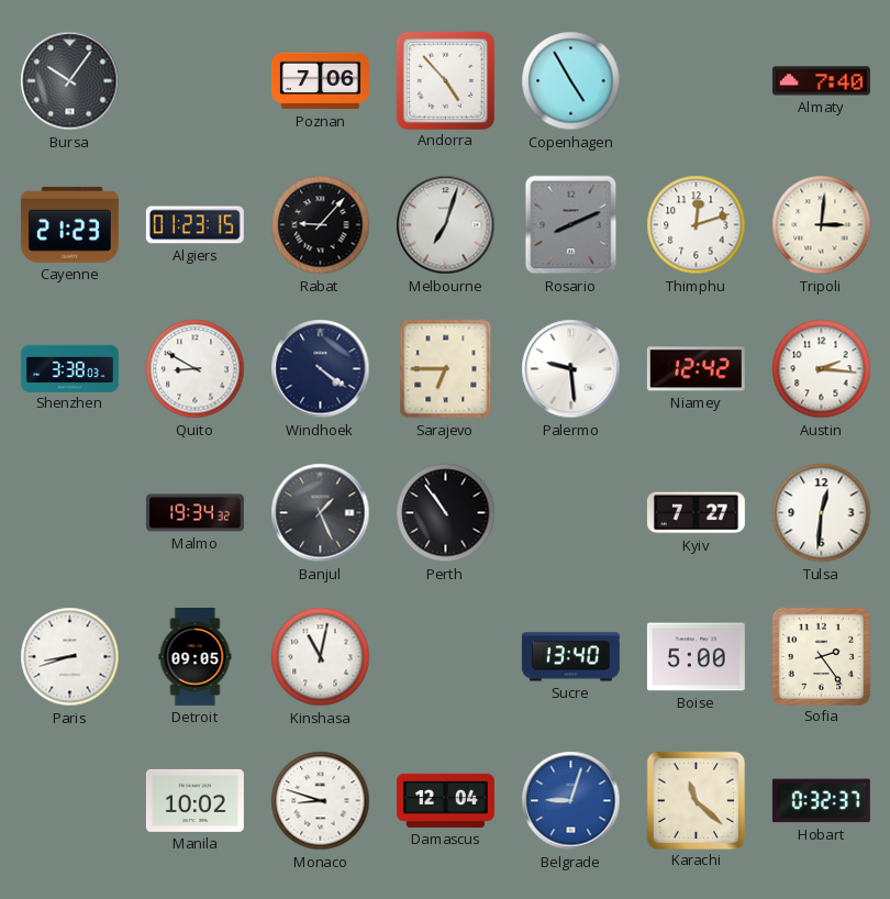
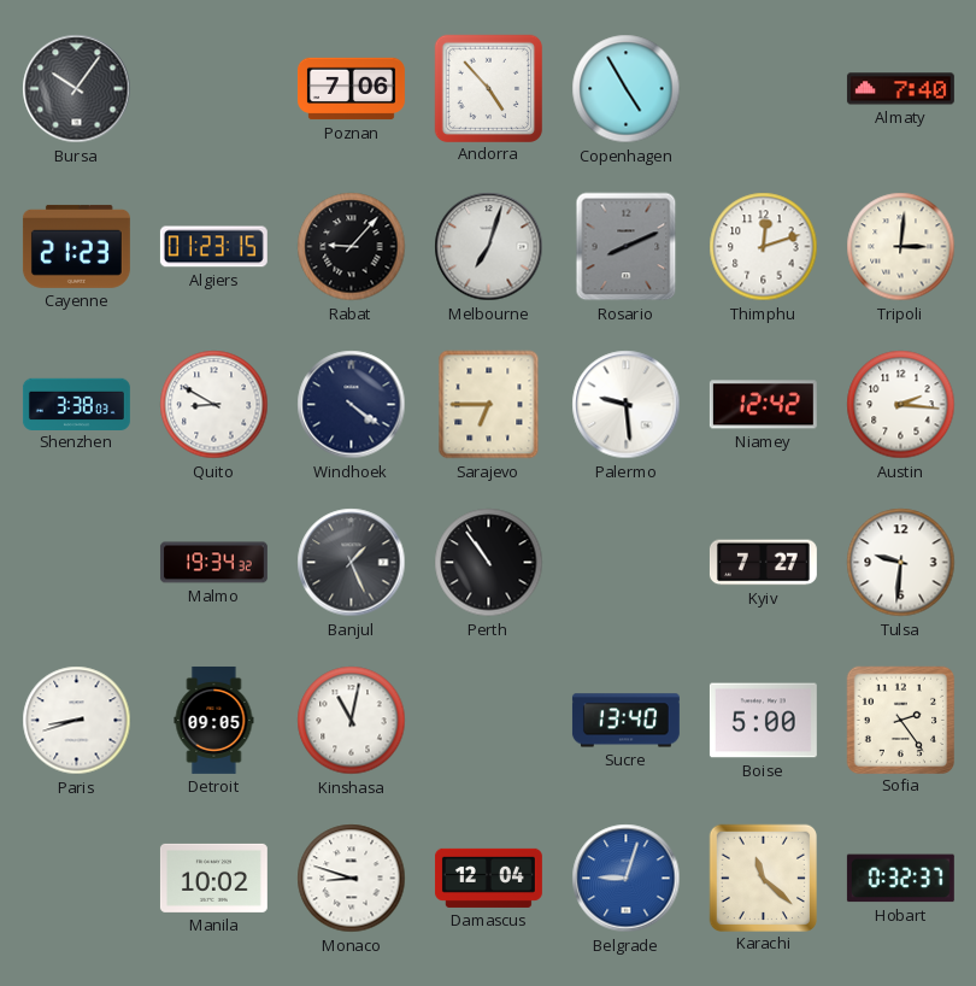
Tulsa: 12:31 -> 9:31
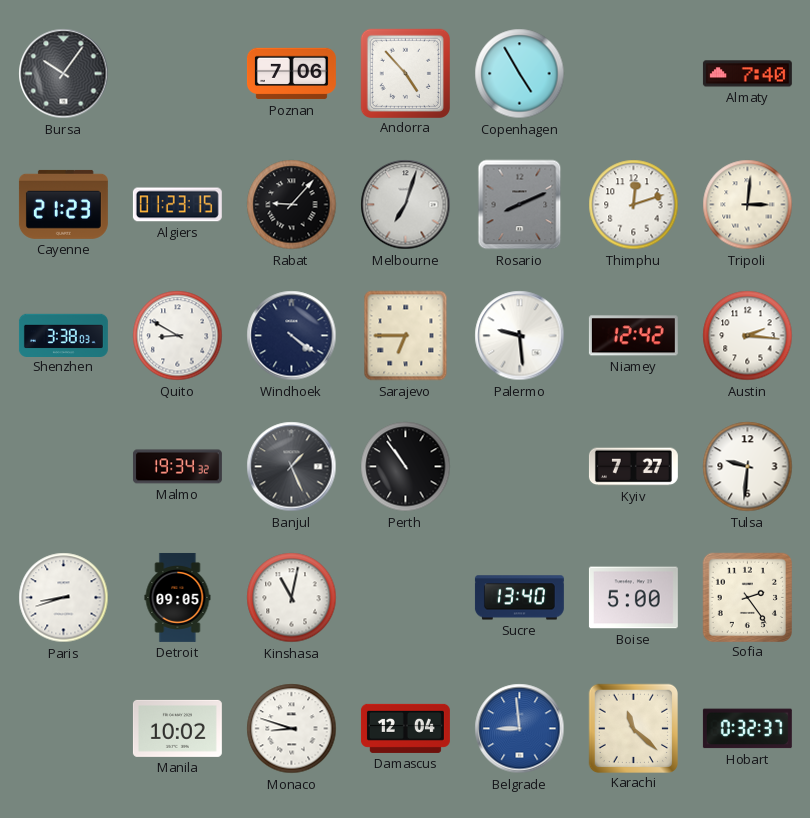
Belgrade: 9:03 -> 8:59
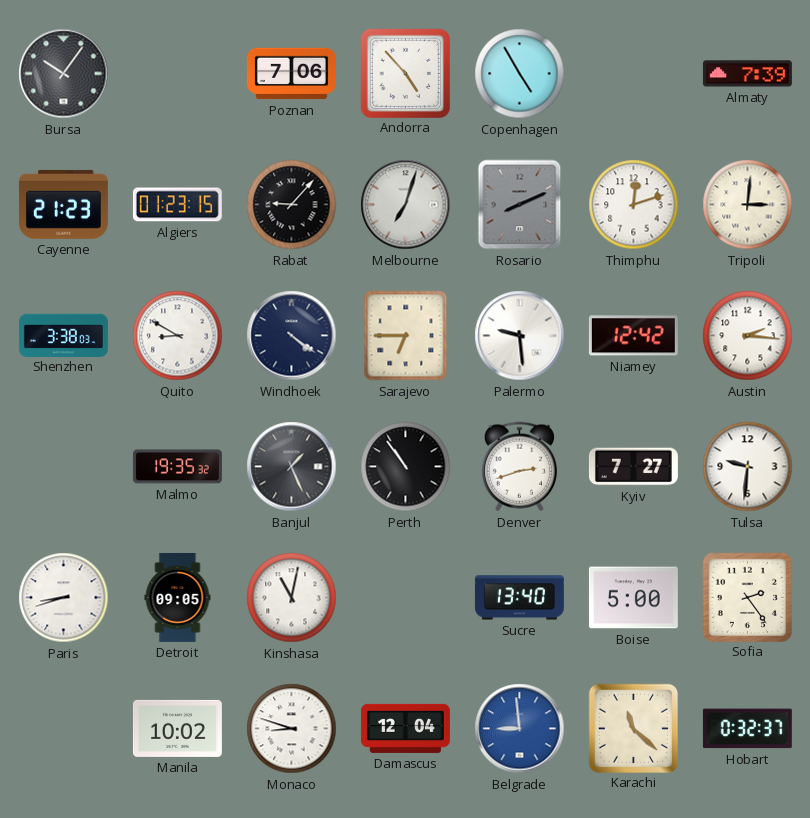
Almaty: 7:40 -> 7:39
Malmo: 19:34 -> 19:35
Denver: none -> 2:42
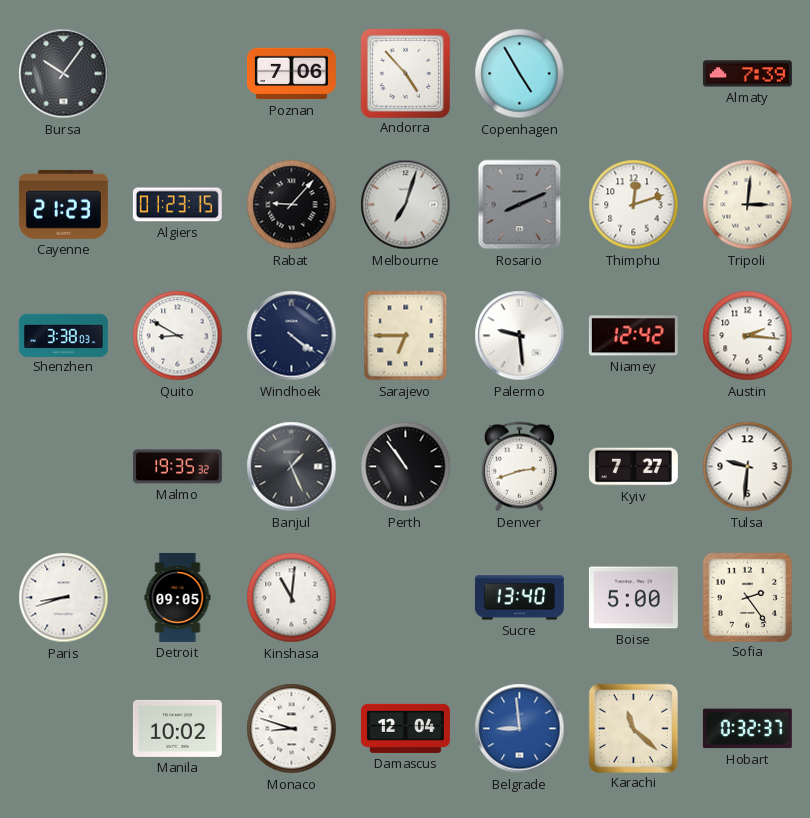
Kinshasa: 11:02 -> 11:01
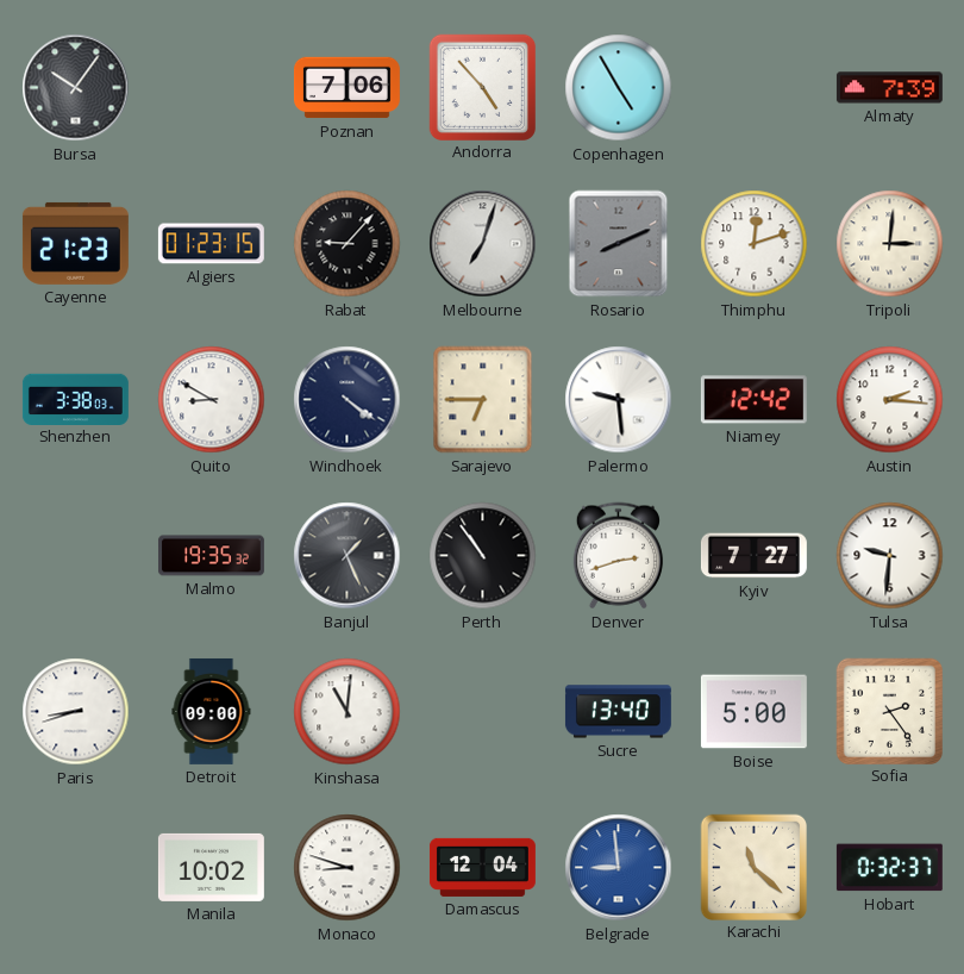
Detroit: 09:05 -> 09:00
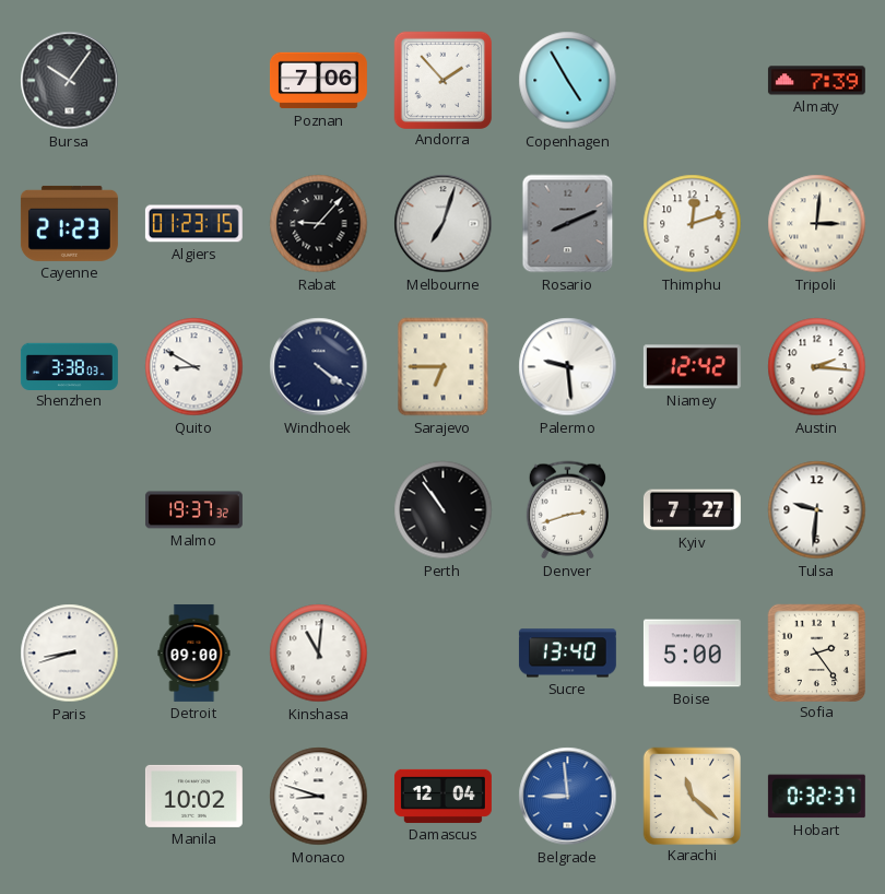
Andorra: 4:53 -> 1:53
Malmo: 19:35 -> 19:37
Banjul: 1:26 -> none
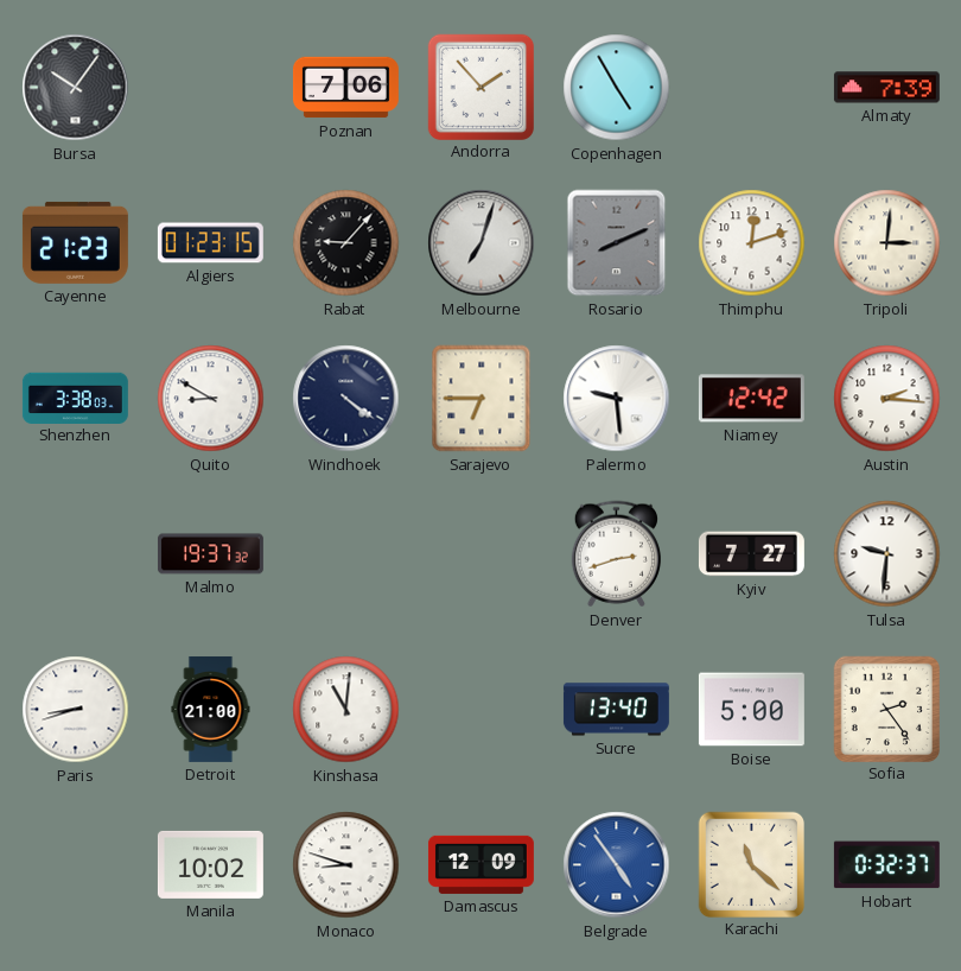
Perth: 10:54 -> none
Detroit: 09:00 -> 21:00
Damascus: 12:04 -> 12:09
Belgrade: 8:59 -> 4:54
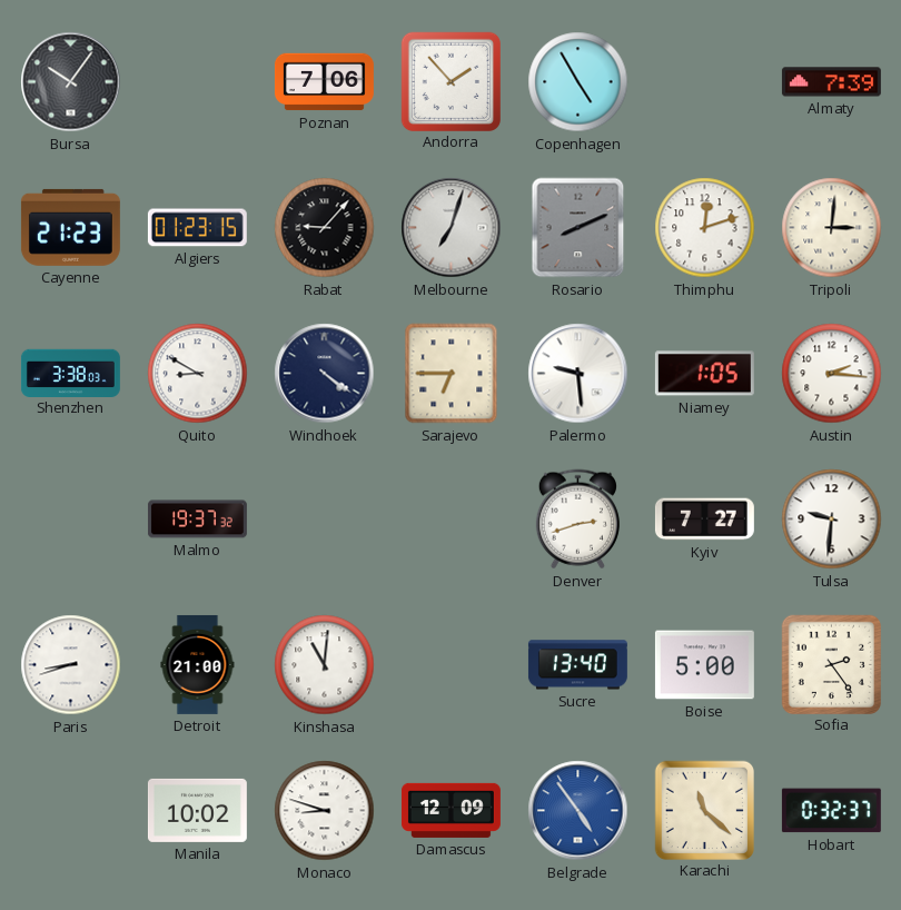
Niamey: 12:42 -> 1:05
